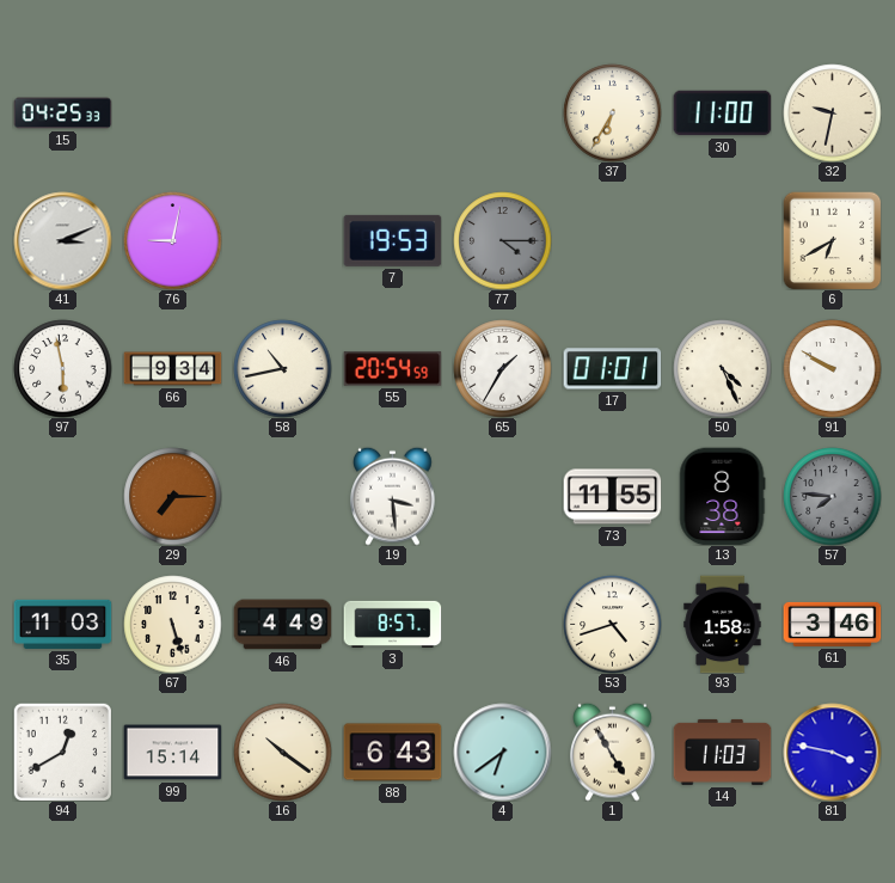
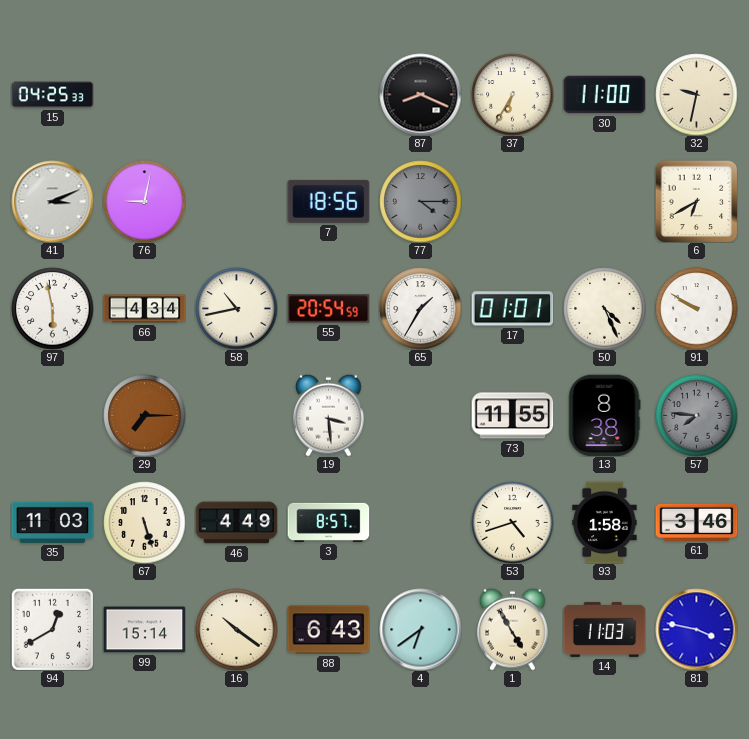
87: none -> 8:19
7: 19:53 -> 18:56
66: 9:34 -> 4:34
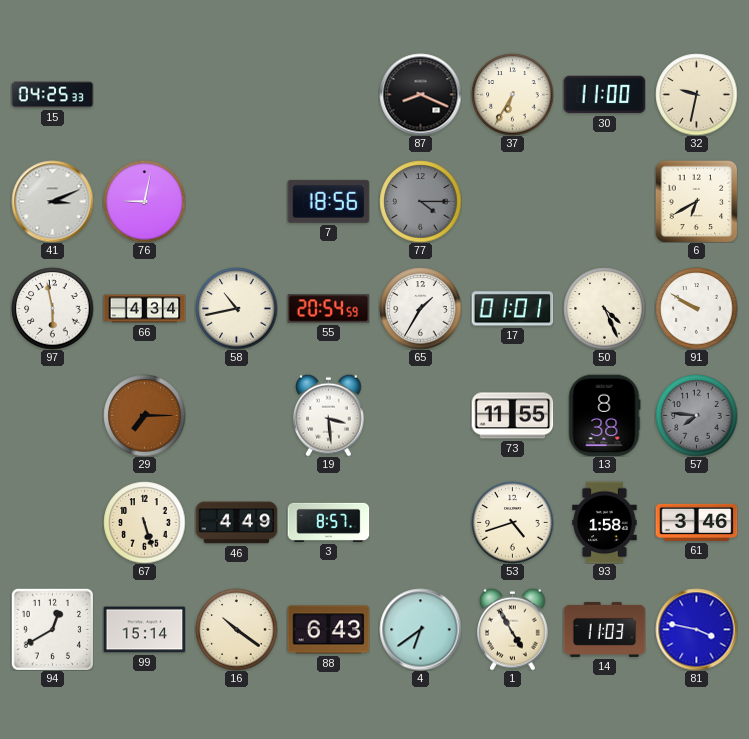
35: 11:03 -> none
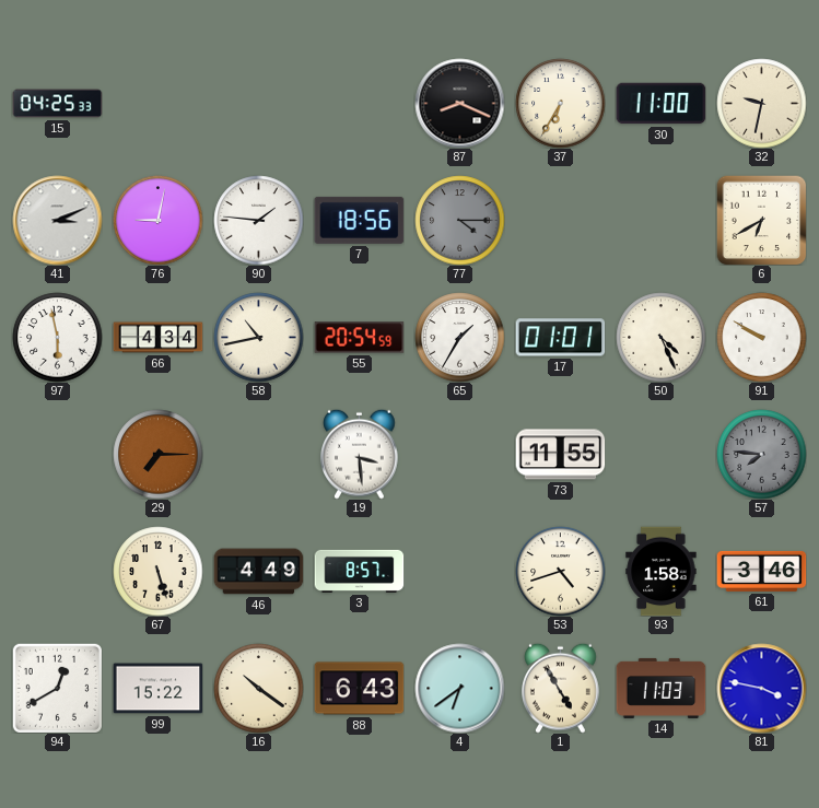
90: none -> 1:46
13: 8:38 -> none
99: 15:14 -> 15:22
